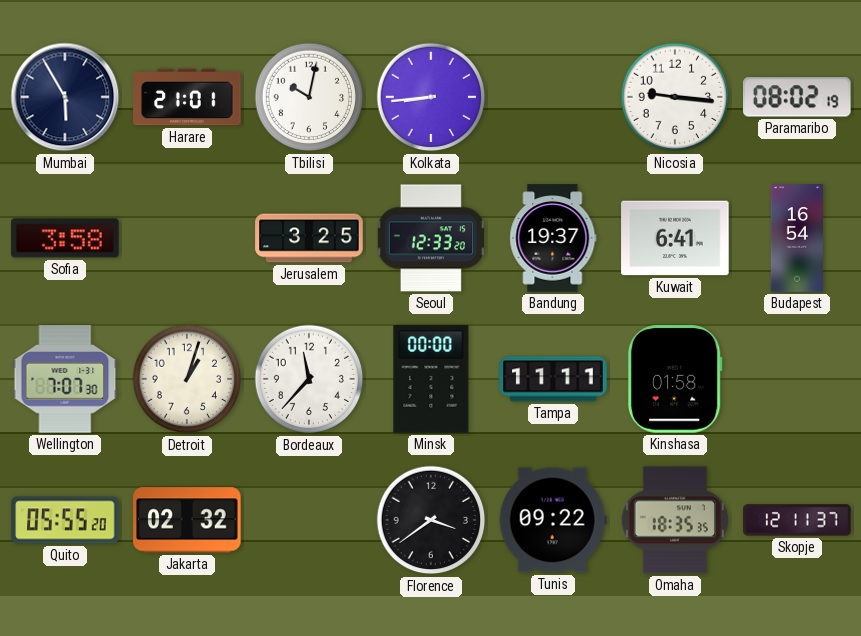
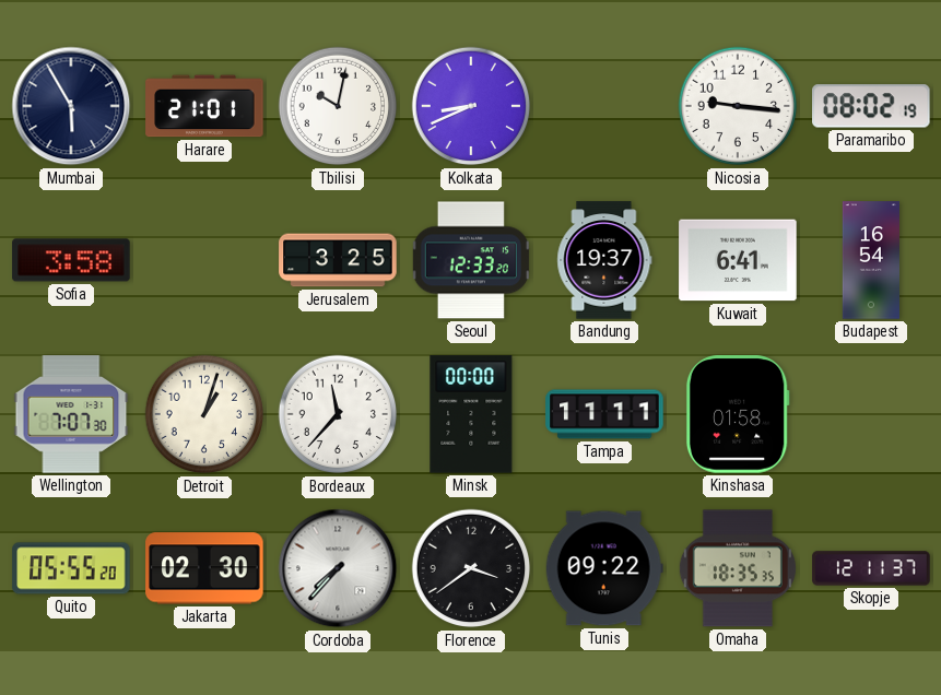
Kolkata: 8:44 -> 8:41
Jakarta: 02:32 -> 02:30
Cordoba: none -> 7:37
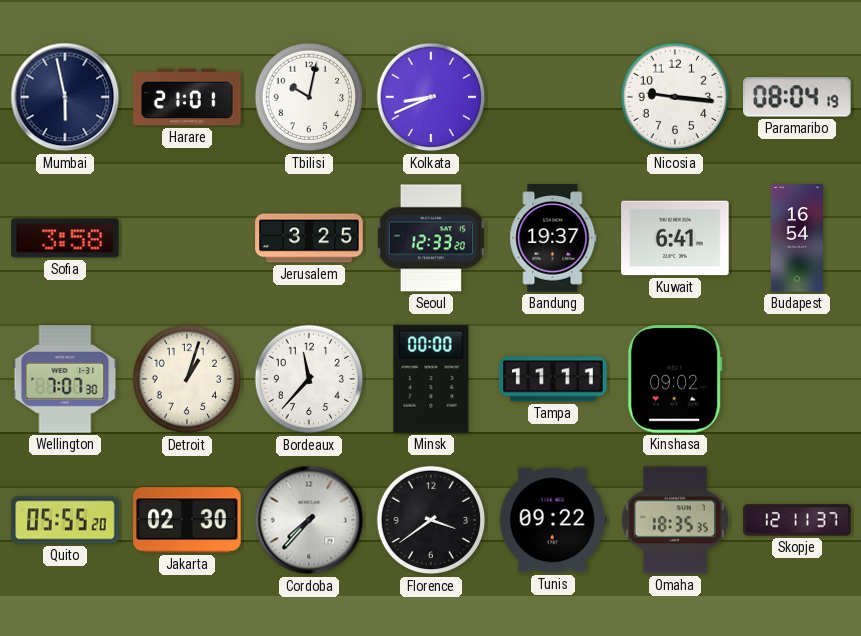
Mumbai: 5:55 -> 5:58
Paramaribo: 08:02 -> 08:04
Kinshasa: 01:58 -> 09:02
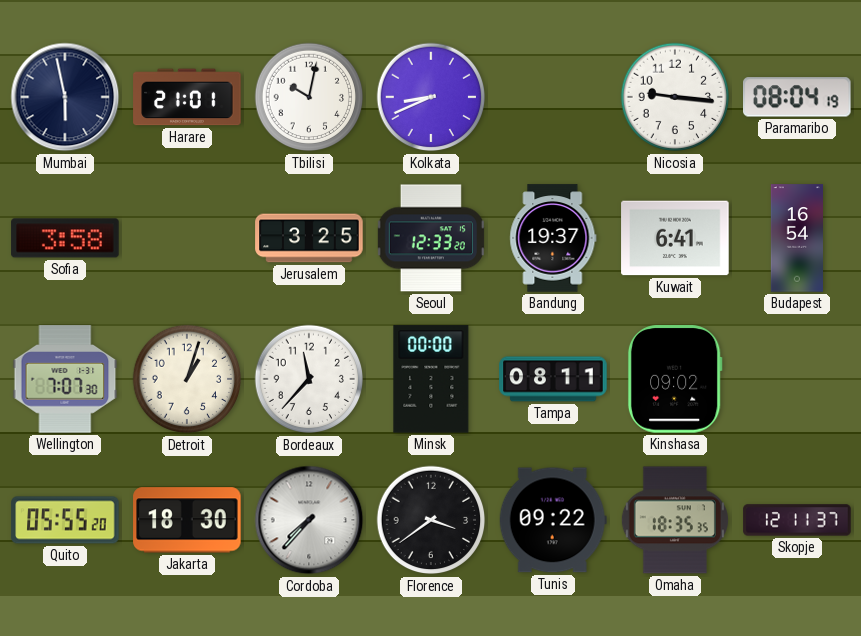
Tampa: 11:11 -> 08:11
Jakarta: 02:30 -> 18:30
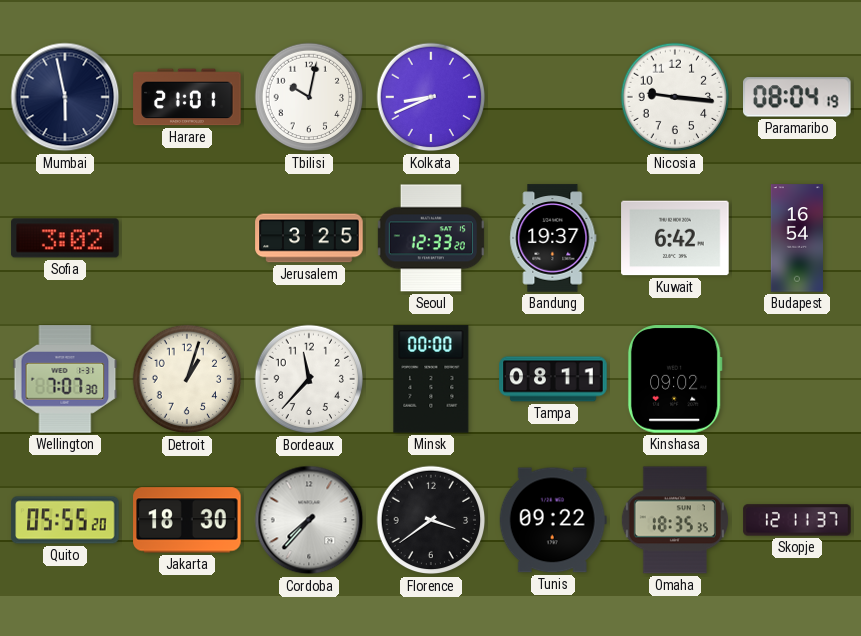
Sofia: 3:58 -> 3:02
Kuwait: 6:41 -> 6:42
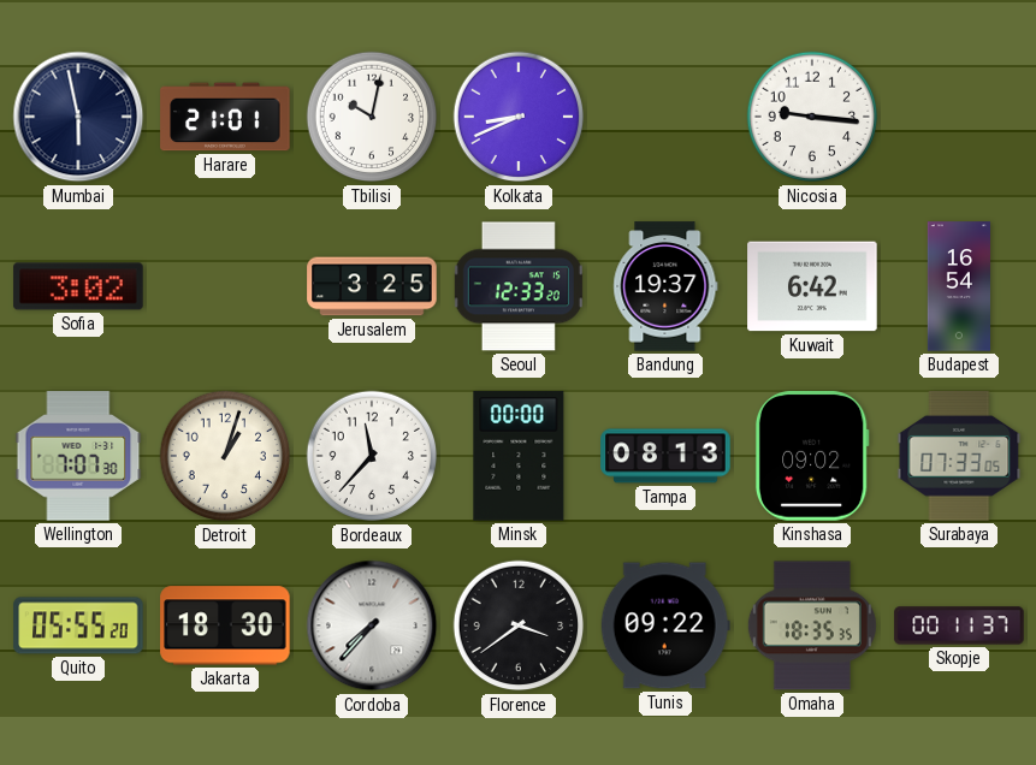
Paramaribo: 08:04 -> none
Tampa: 08:11 -> 08:13
Surabaya: none -> 07:33
Skopje: 12:11 -> 00:11
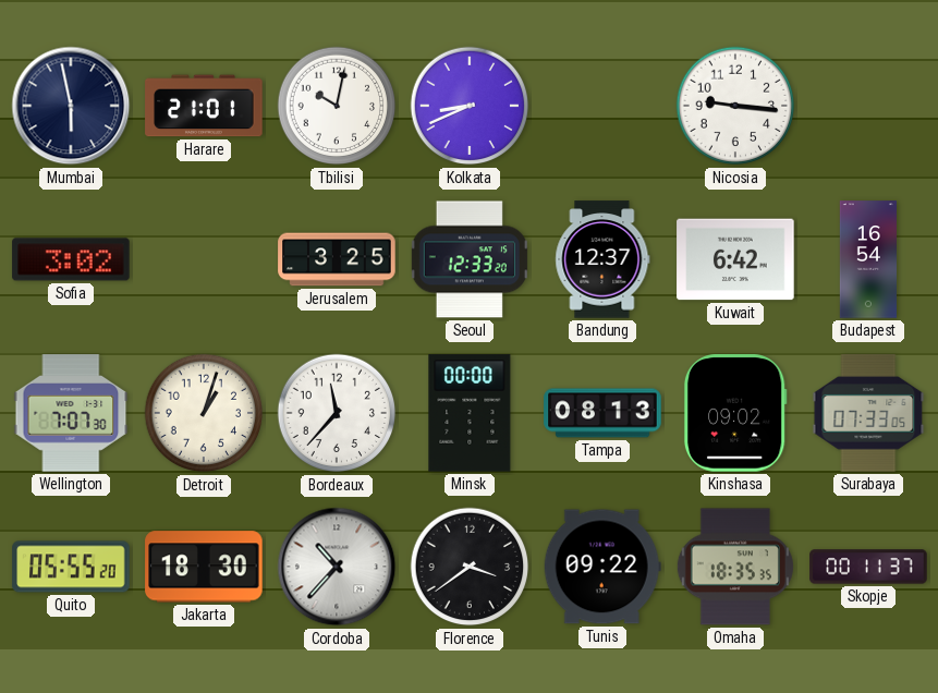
Bandung: 19:37 -> 12:37
Cordoba: 7:37 -> 10:37
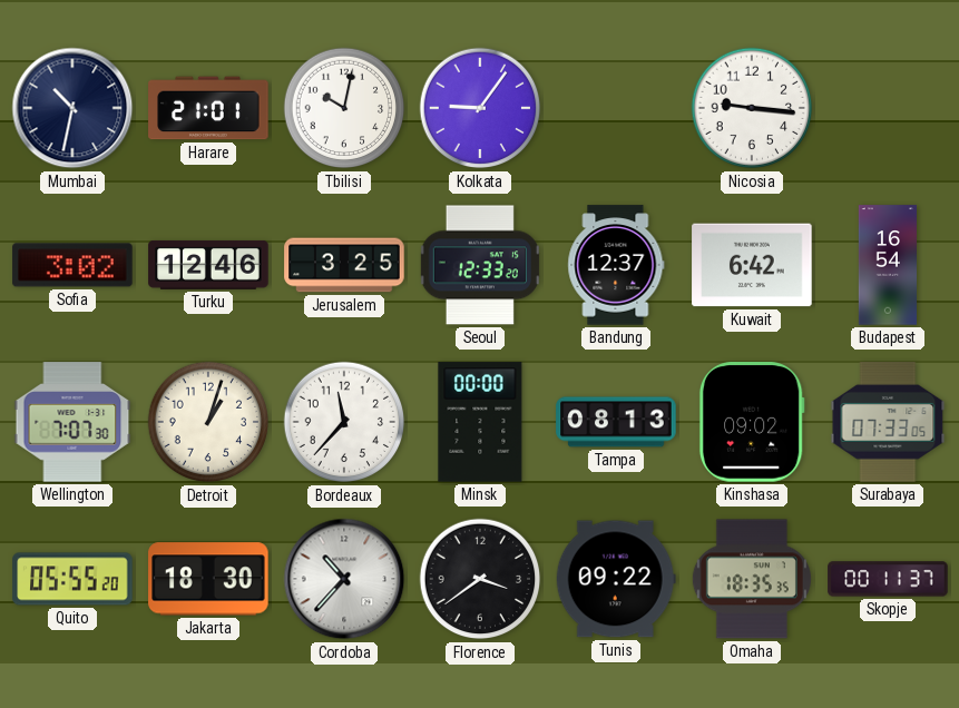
Mumbai: 5:58 -> 10:32
Kolkata: 8:41 -> 9:06
Turku: none -> 12:46
